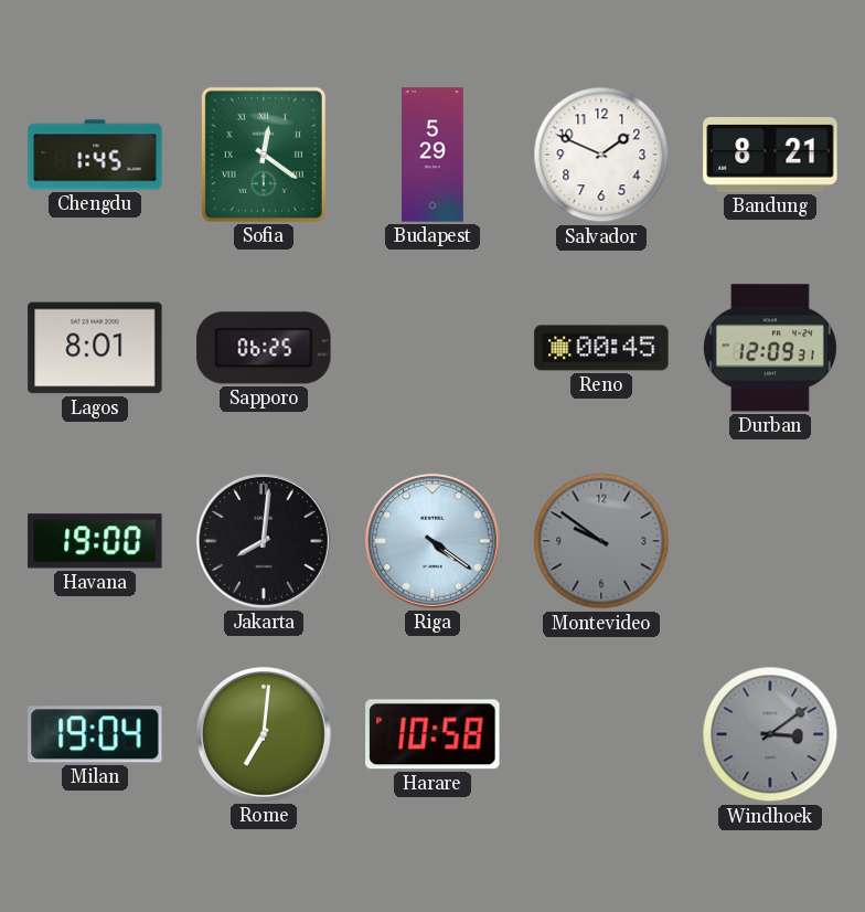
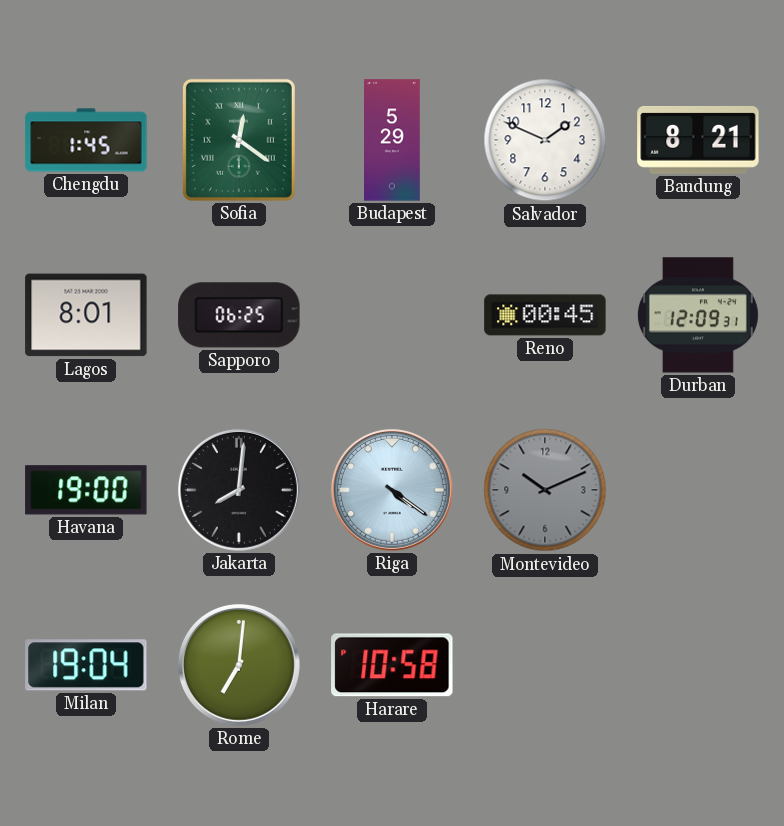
Montevideo: 9:51 -> 10:11
Windhoek: 3:09 -> none
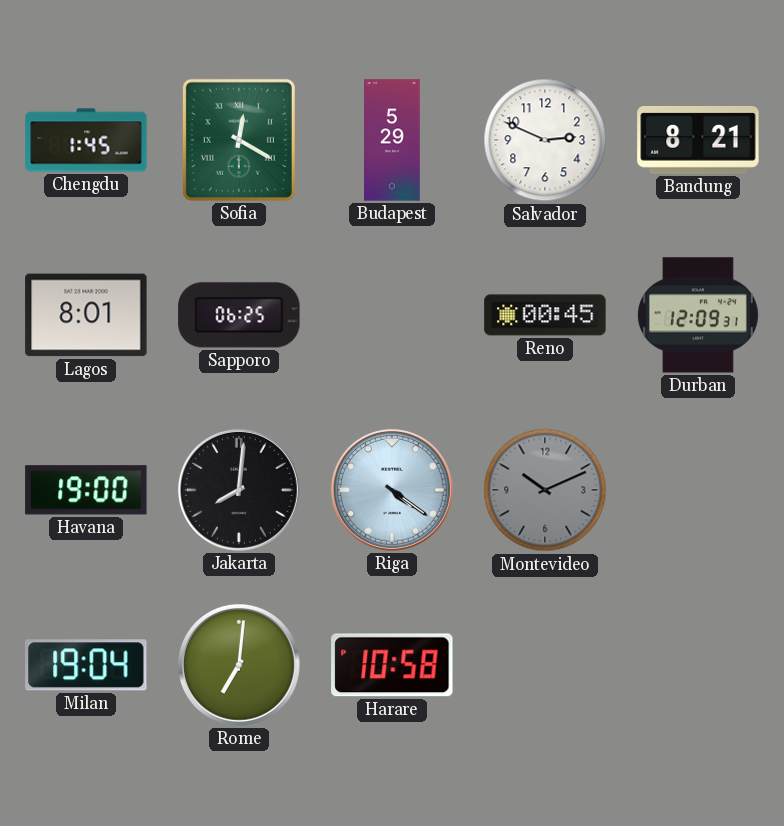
Sofia: 12:21 -> 12:20
Salvador: 1:49 -> 2:49
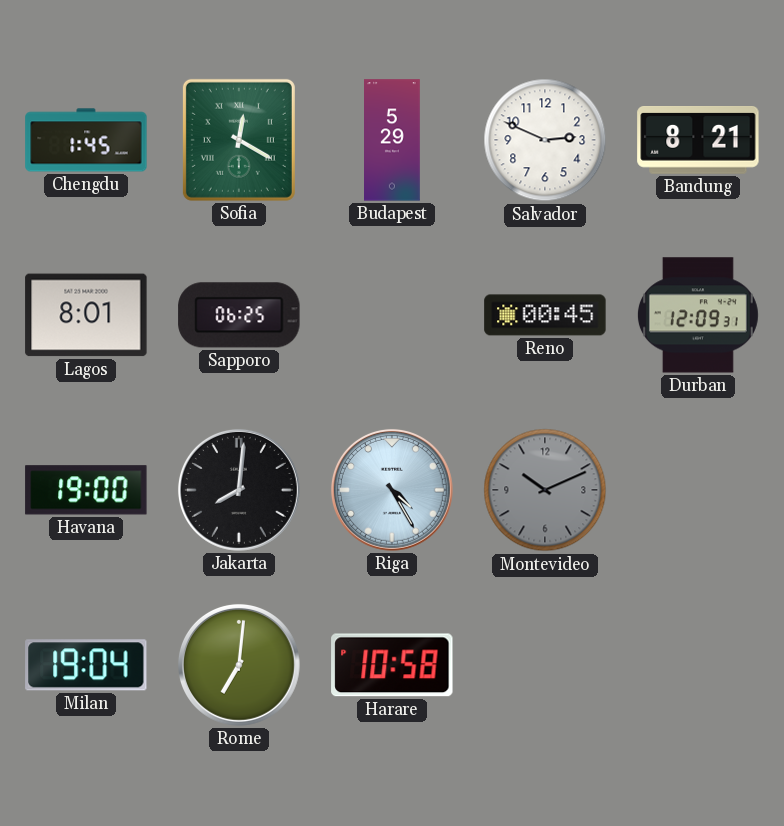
Riga: 4:21 -> 4:25
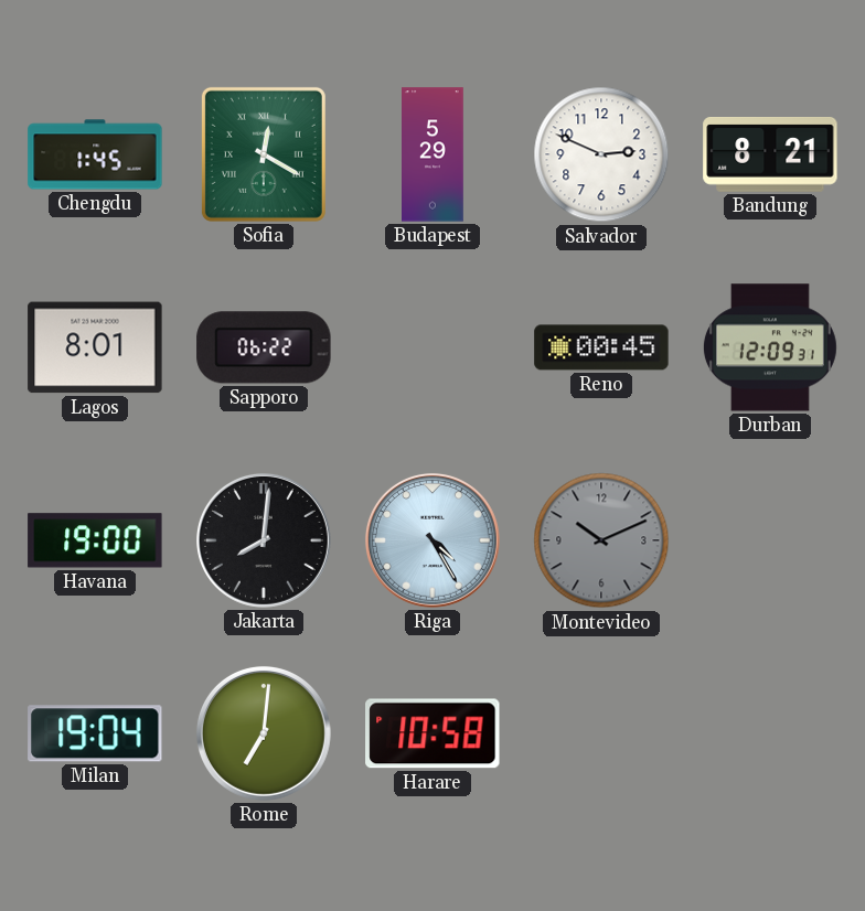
Sapporo: 06:25 -> 06:22
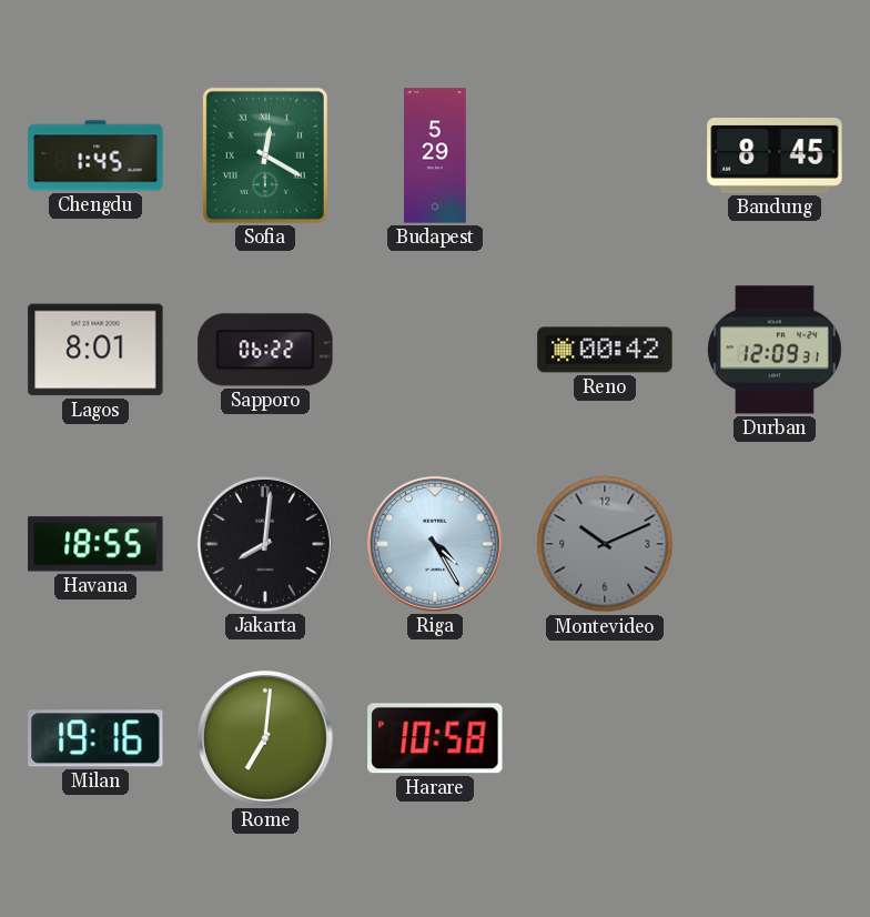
Salvador: 2:49 -> none
Bandung: 8:21 -> 8:45
Reno: 00:45 -> 00:42
Havana: 19:00 -> 18:55
Milan: 19:04 -> 19:16
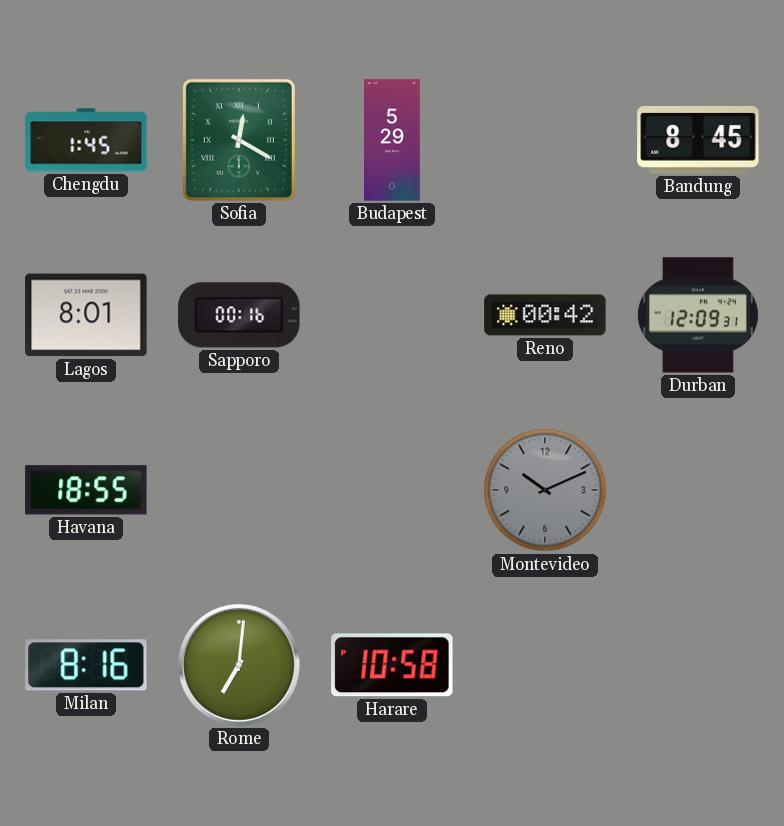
Sapporo: 06:22 -> 00:16
Jakarta: 8:01 -> none
Riga: 4:25 -> none
Milan: 19:16 -> 8:16
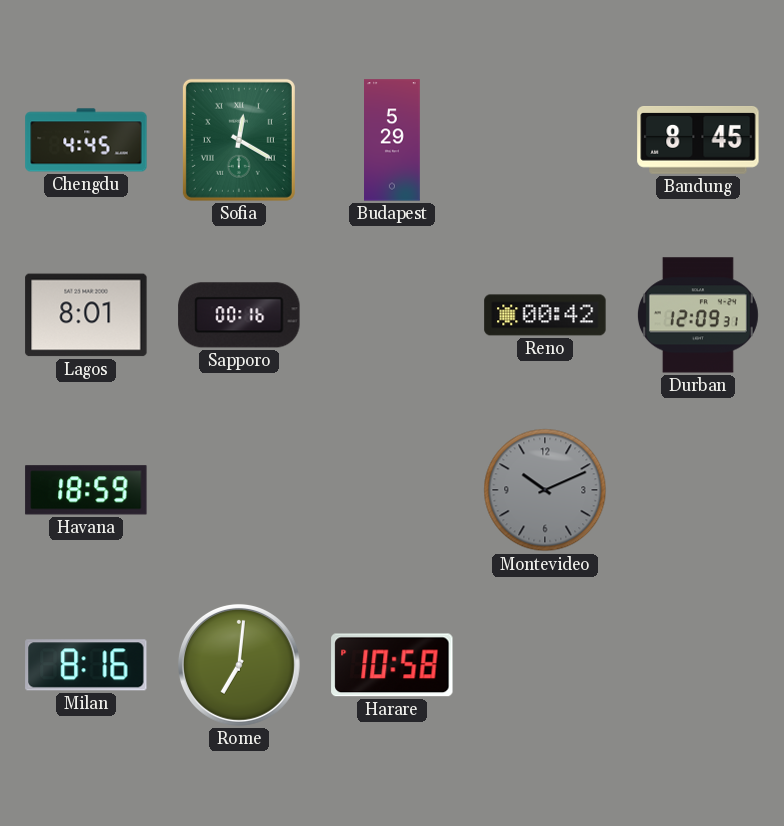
Chengdu: 1:45 -> 4:45
Havana: 18:55 -> 18:59
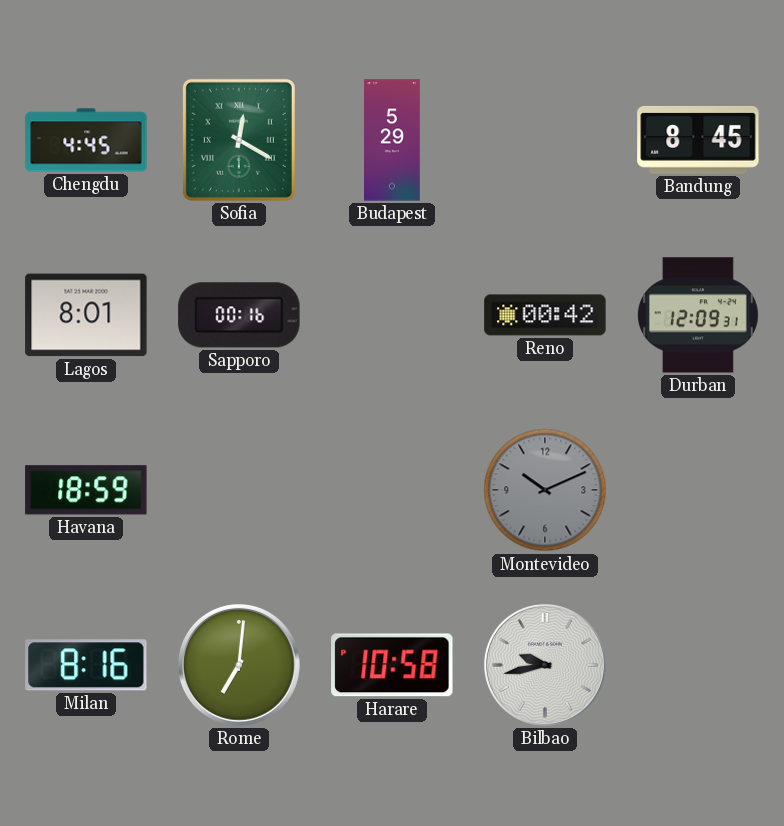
Bilbao: none -> 9:43
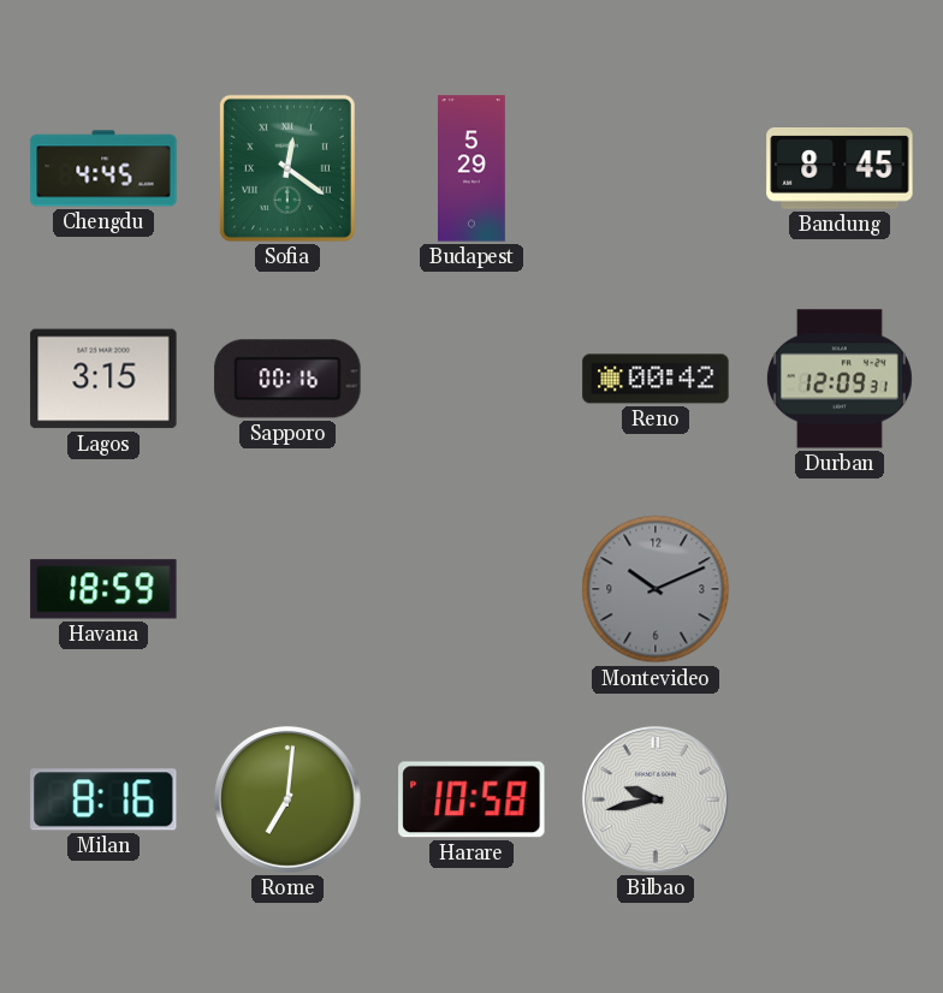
Sofia: 12:20 -> 12:21
Lagos: 8:01 -> 3:15
